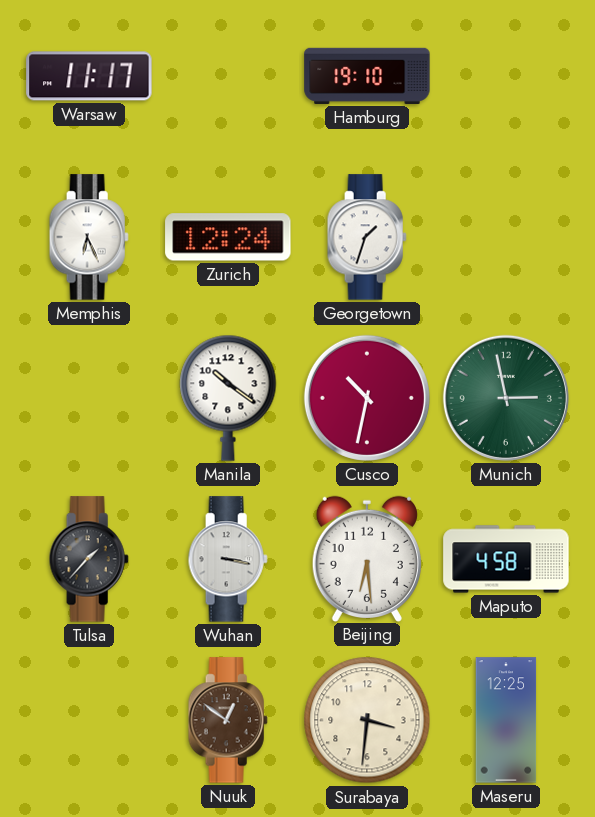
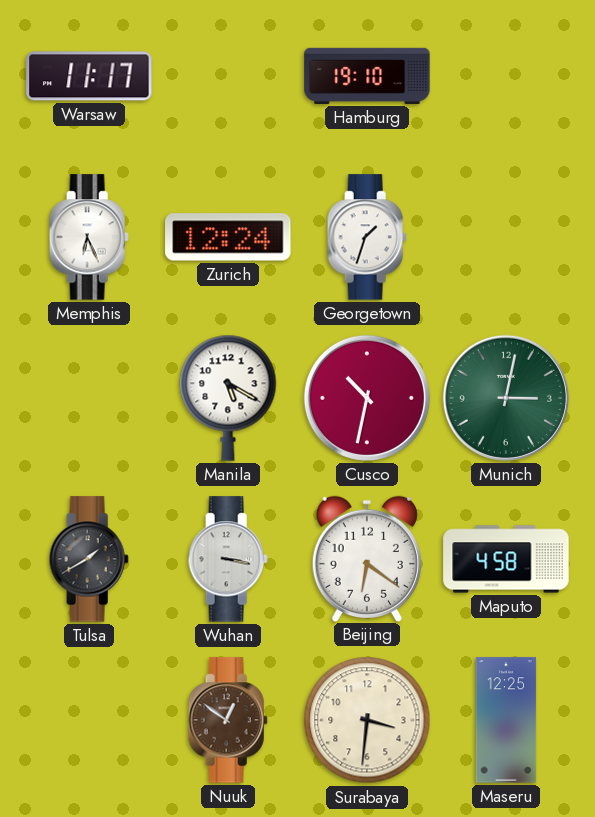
Manila: 10:21 -> 5:20
Munich: 2:58 -> 3:02
Tulsa: 1:37 -> 1:40
Beijing: 6:29 -> 6:21
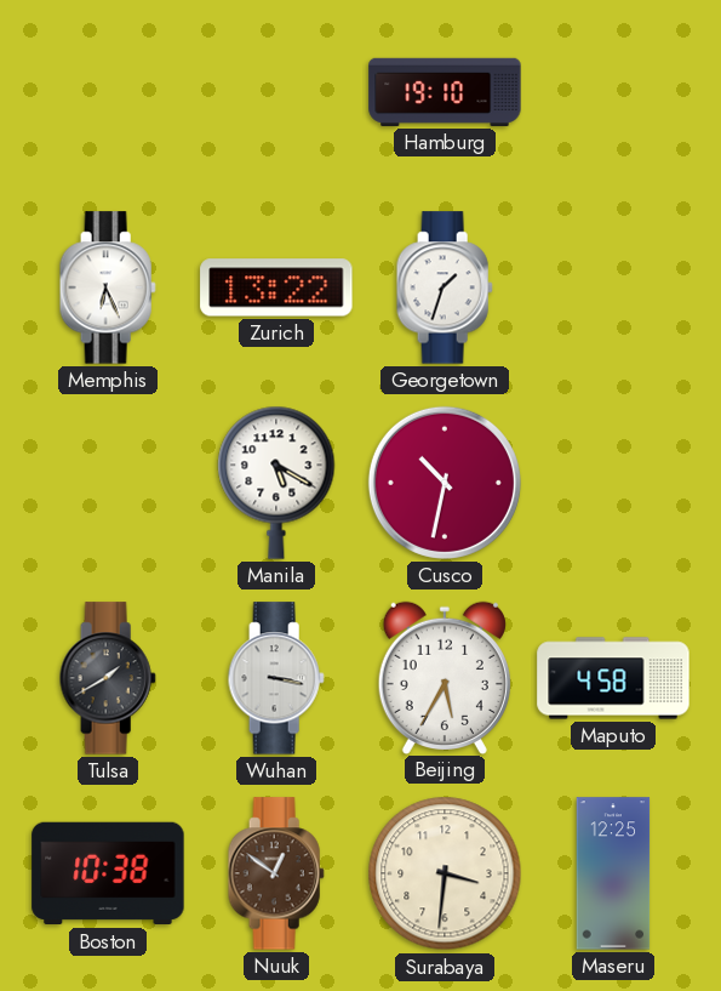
Warsaw: 11:17 -> none
Zurich: 12:24 -> 13:22
Munich: 3:02 -> none
Beijing: 6:21 -> 5:35
Boston: none -> 10:38
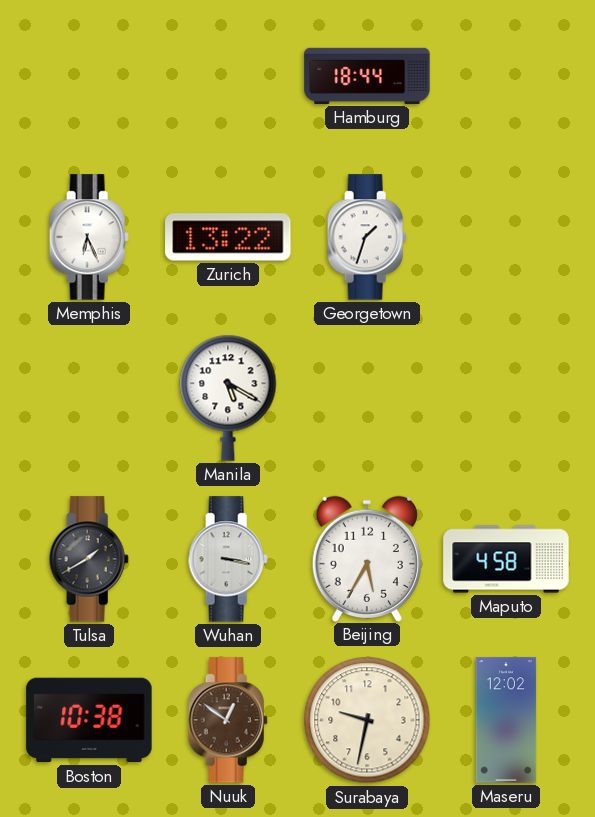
Hamburg: 19:10 -> 18:44
Cusco: 10:32 -> none
Surabaya: 3:31 -> 9:32
Maseru: 12:25 -> 12:02
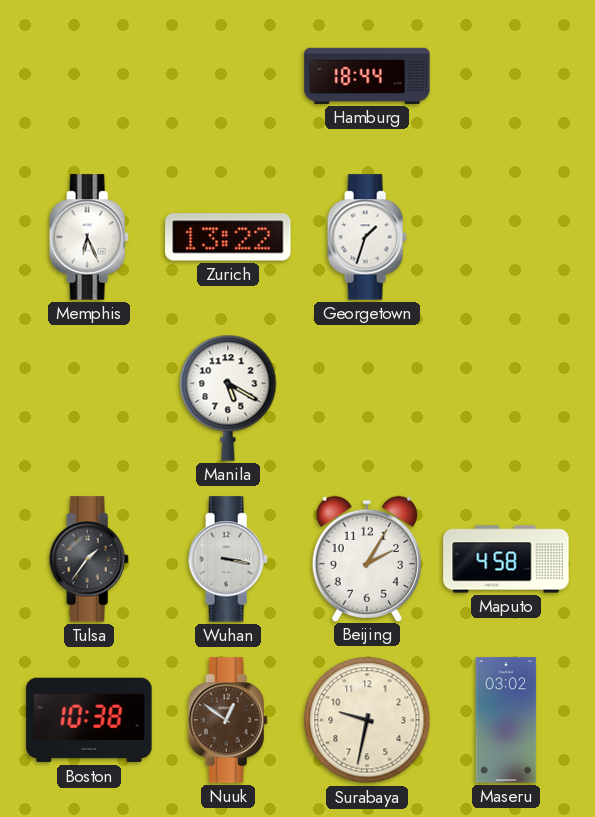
Tulsa: 1:40 -> 1:36
Beijing: 5:35 -> 2:05
Maseru: 12:02 -> 03:02
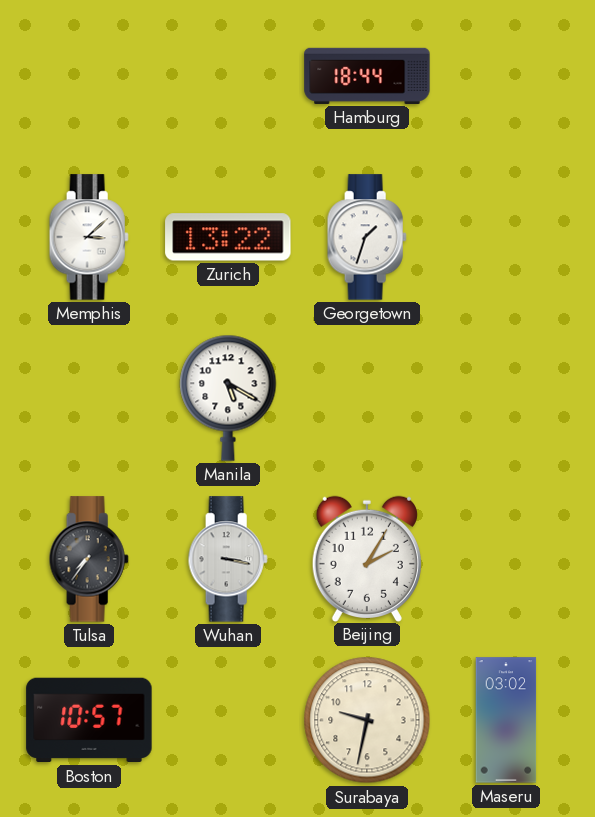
Memphis: 6:26 -> 3:08
Tulsa: 1:36 -> 7:36
Maputo: 4:58 -> none
Boston: 10:38 -> 10:57
Nuuk: 12:51 -> none
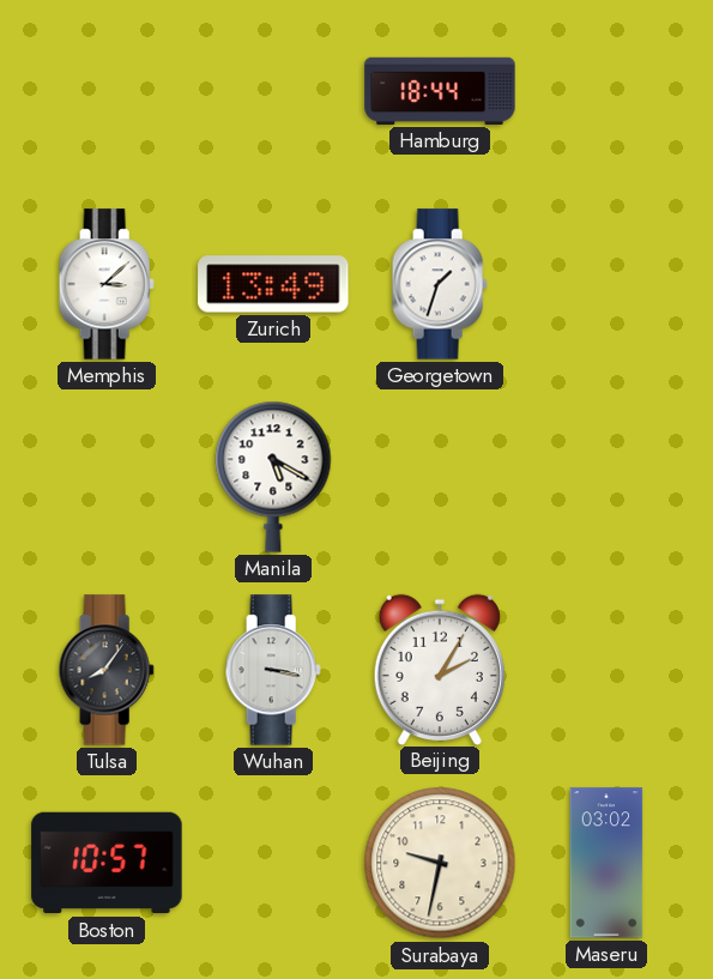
Zurich: 13:22 -> 13:49
Tulsa: 7:36 -> 8:06
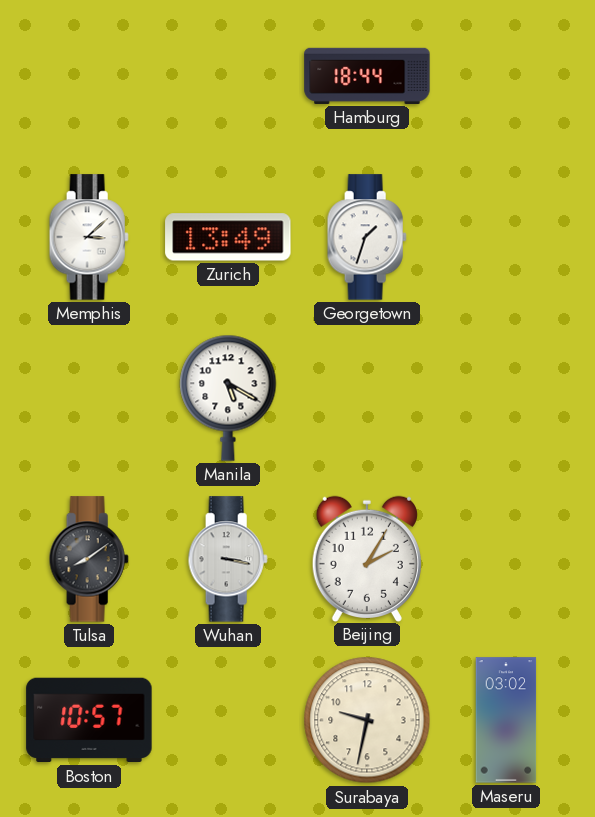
Tulsa: 8:06 -> 8:09
